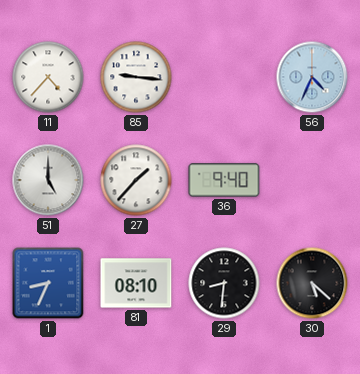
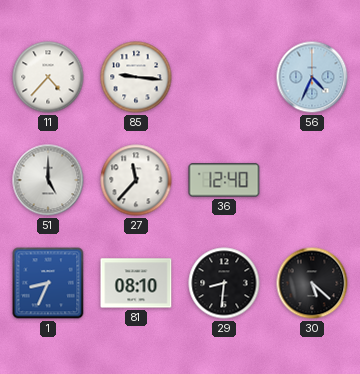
27: 1:37 -> 11:37
36: 9:40 -> 12:40
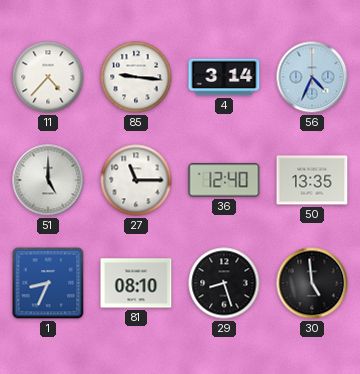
4: none -> 3:14
27: 11:37 -> 11:15
50: none -> 13:35
29: 8:31 -> 8:27
30: 5:22 -> 4:59
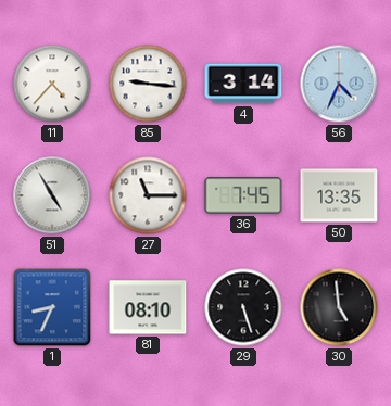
51: 5:00 -> 4:55
36: 12:40 -> 7:45
29: 8:27 -> 5:27
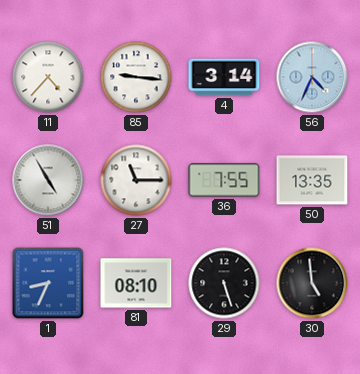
36: 7:45 -> 7:55
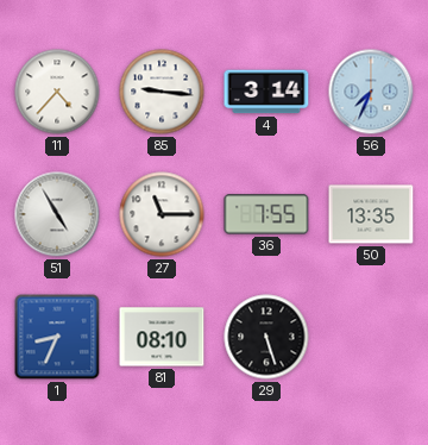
56: 4:34 -> 7:34
30: 4:59 -> none
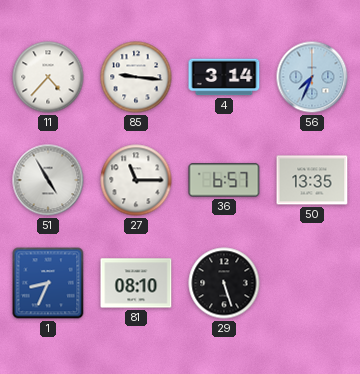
36: 7:55 -> 6:57
